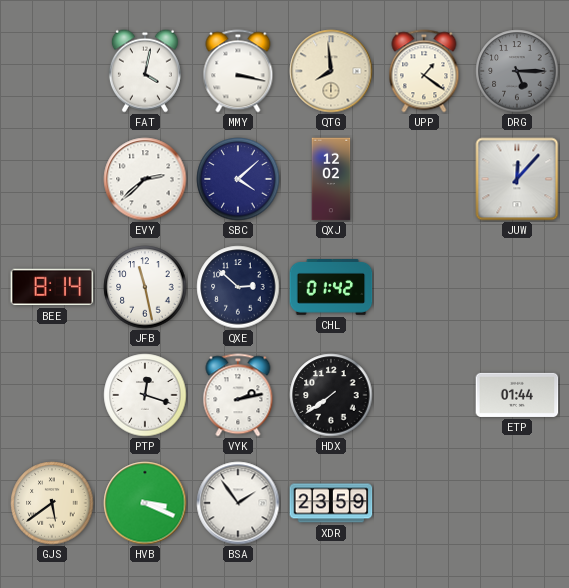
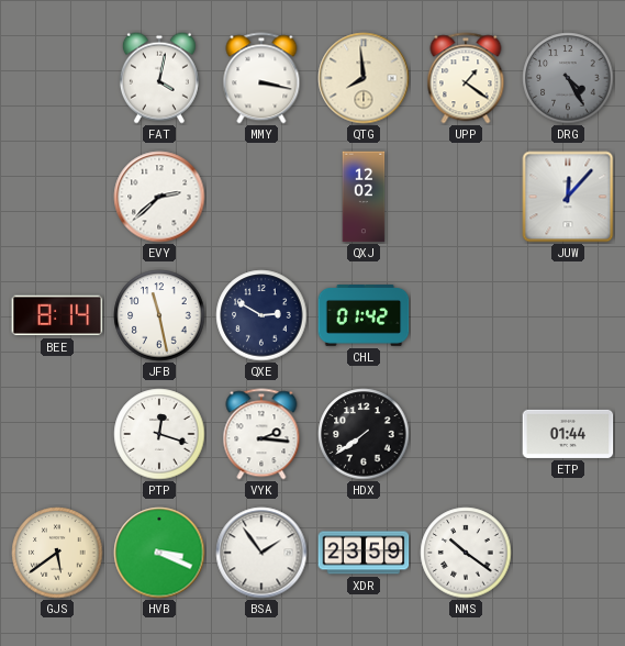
DRG: 5:15 -> 4:25
SBC: 4:08 -> none
QXE: 2:52 -> 2:50
VYK: 2:13 -> 2:16
NMS: none -> 10:21
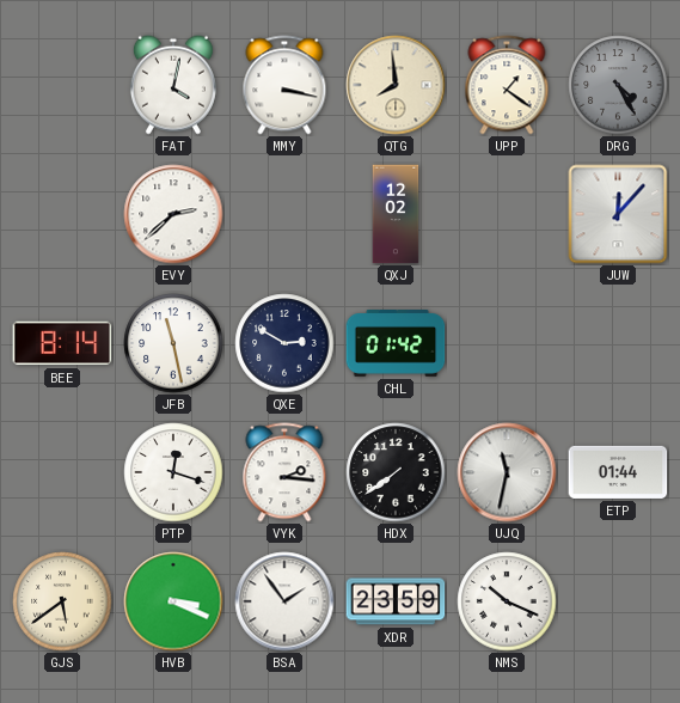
UJQ: none -> 11:32
NMS: 10:21 -> 10:19
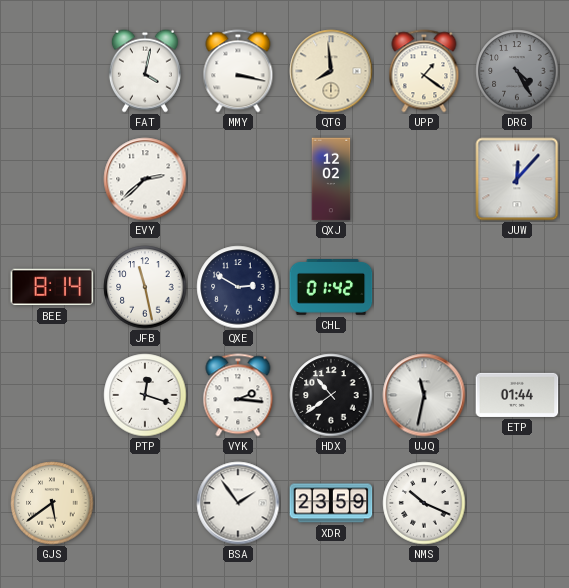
HDX: 7:39 -> 10:39
HVB: 3:19 -> none
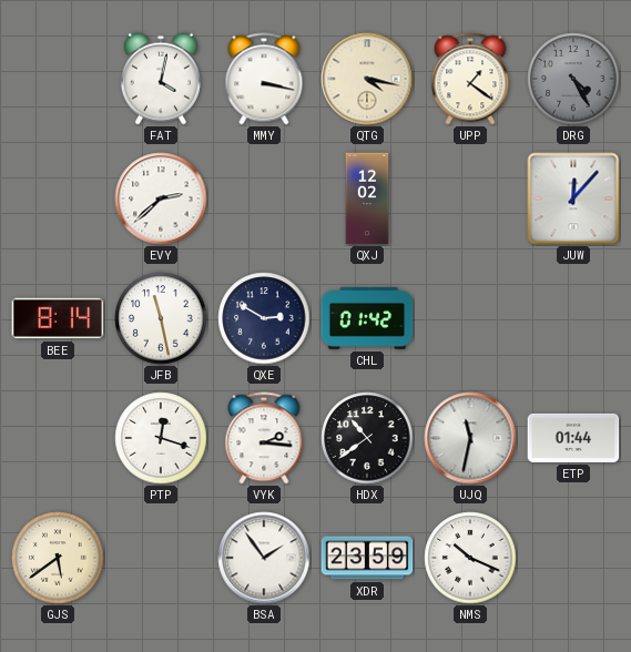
QTG: 7:59 -> 4:17
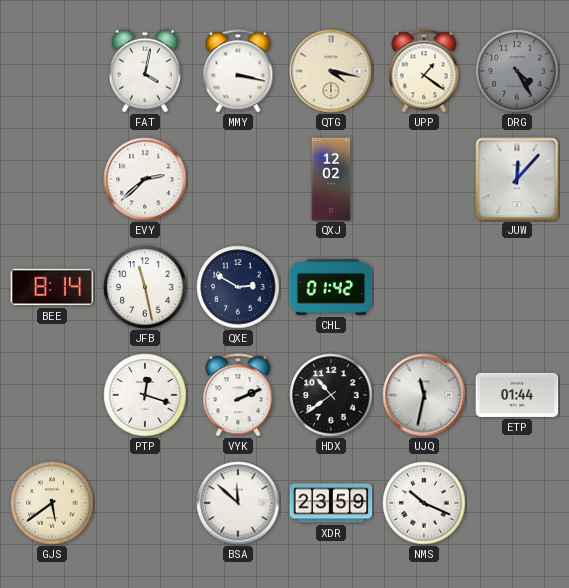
VYK: 2:16 -> 2:11
BSA: 1:54 -> 11:52
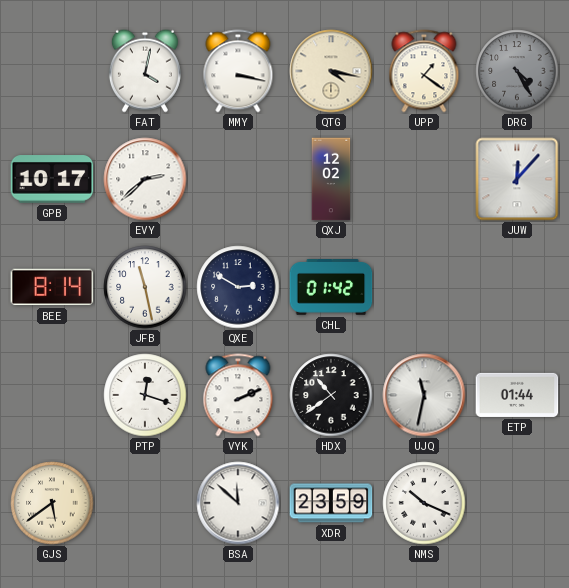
GPB: none -> 10:17
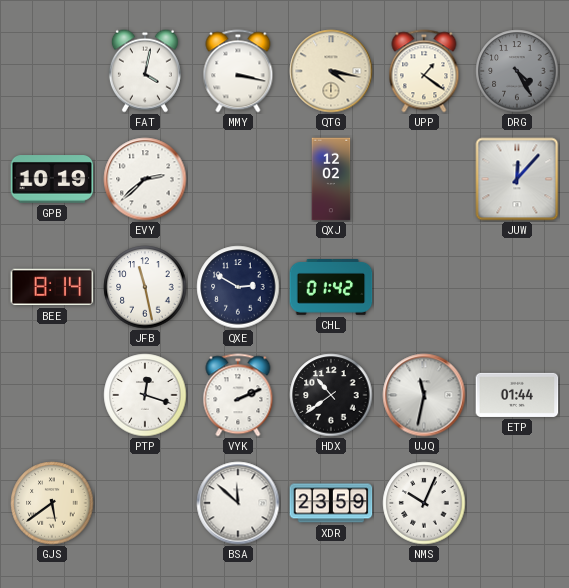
GPB: 10:17 -> 10:19
NMS: 10:19 -> 10:04
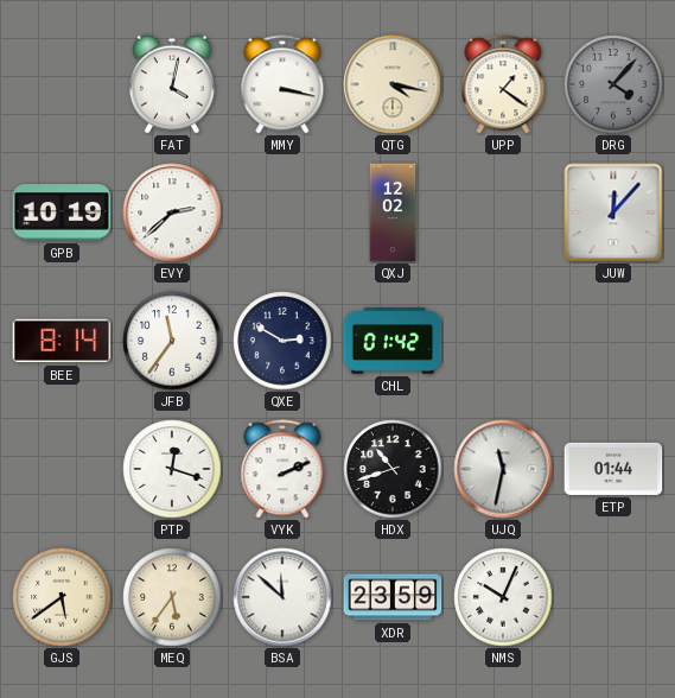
DRG: 4:25 -> 4:07
JFB: 11:28 -> 11:36
HDX: 10:39 -> 10:42
MEQ: none -> 5:36
